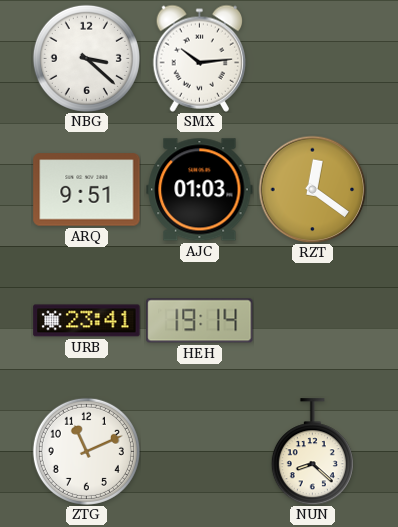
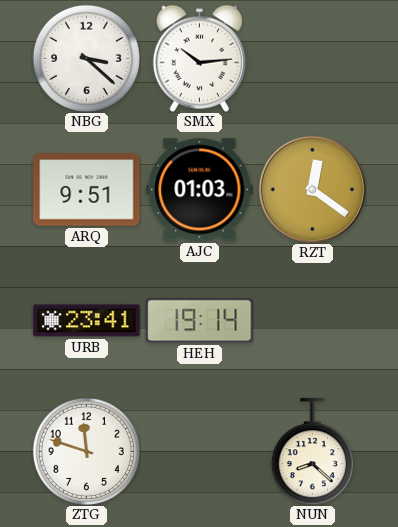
ZTG: 11:11 -> 11:48
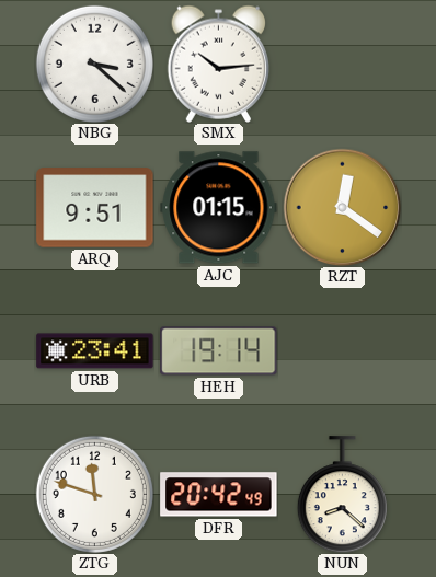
AJC: 01:03 -> 01:15
DFR: none -> 20:42
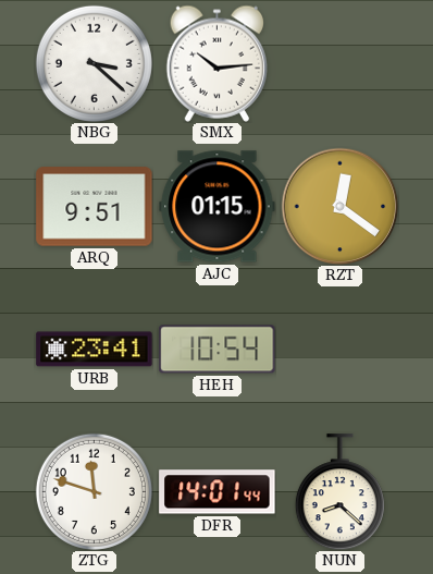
HEH: 19:14 -> 10:54
DFR: 20:42 -> 14:01
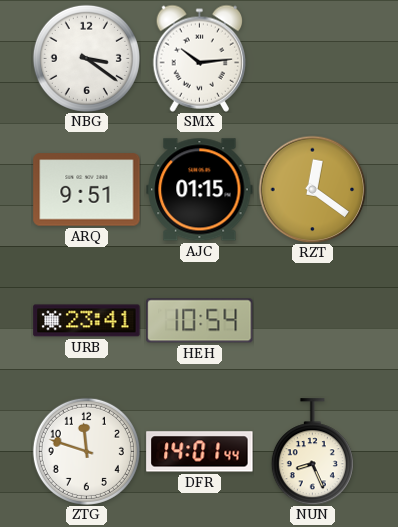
NBG: 3:22 -> 3:21
NUN: 8:22 -> 8:26
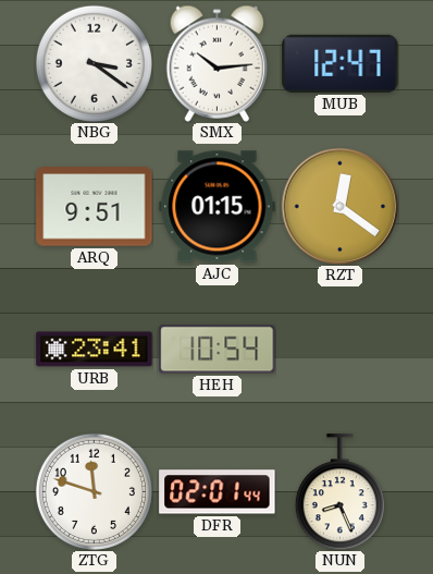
MUB: none -> 12:47
DFR: 14:01 -> 02:01
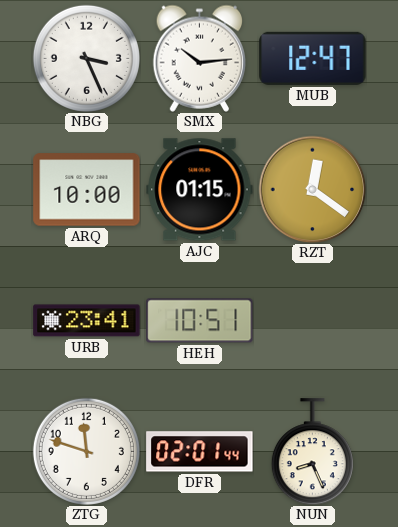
NBG: 3:21 -> 3:26
ARQ: 9:51 -> 10:00
HEH: 10:54 -> 10:51
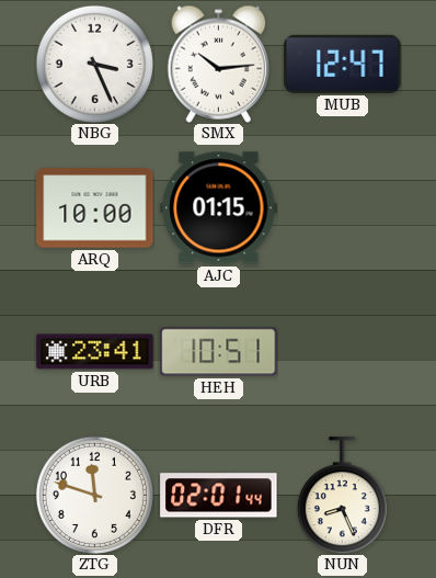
RZT: 12:21 -> none
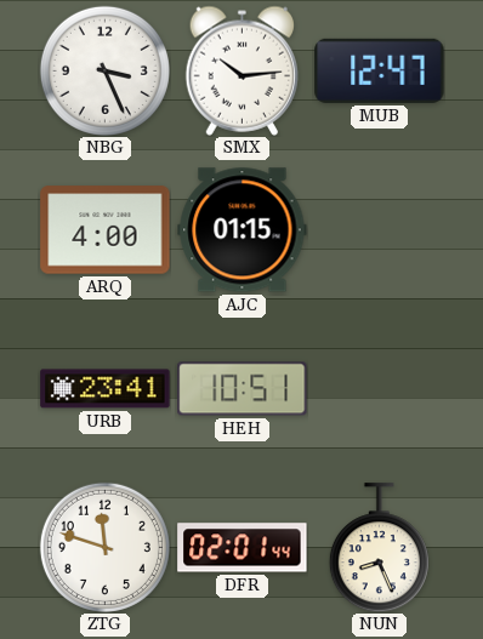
ARQ: 10:00 -> 4:00
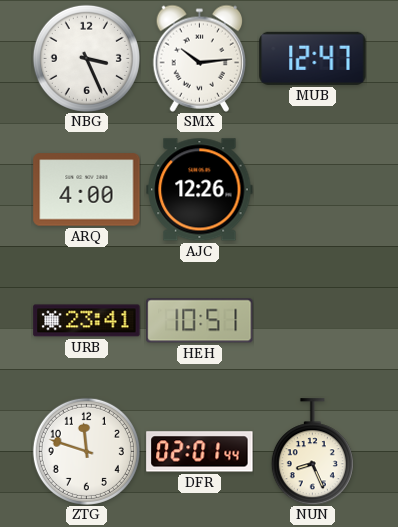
AJC: 01:15 -> 12:26
